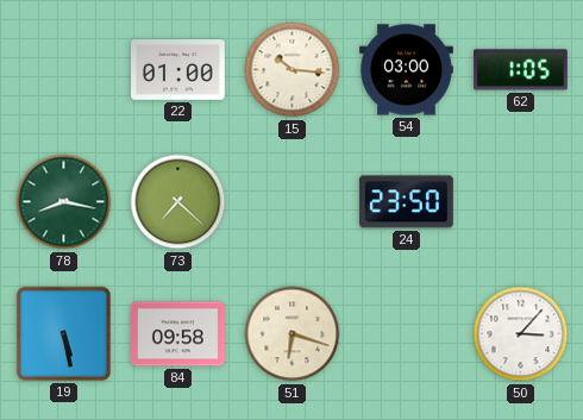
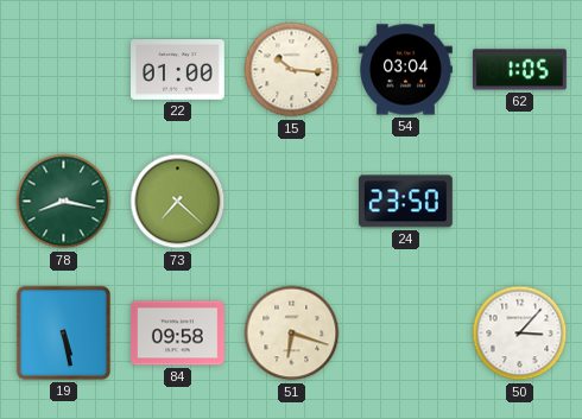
54: 03:00 -> 03:04
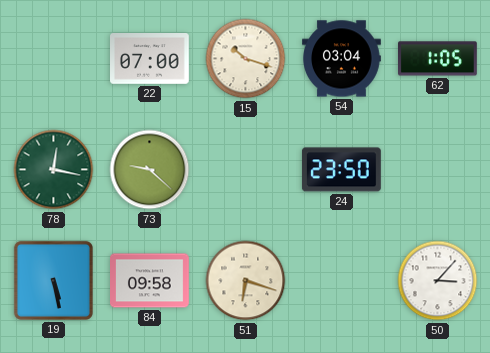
22: 01:00 -> 07:00
15: 10:16 -> 10:18
78: 8:17 -> 12:17
73: 7:22 -> 9:22
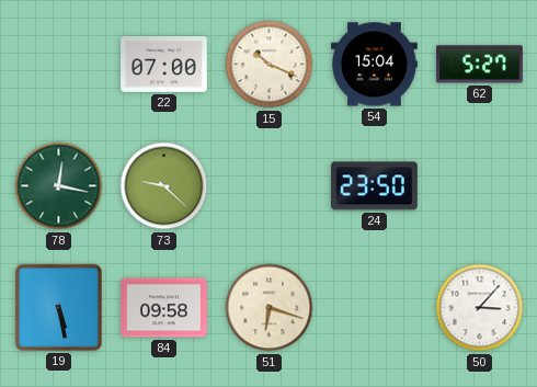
15: 10:18 -> 10:19
54: 03:04 -> 15:04
62: 1:05 -> 5:27
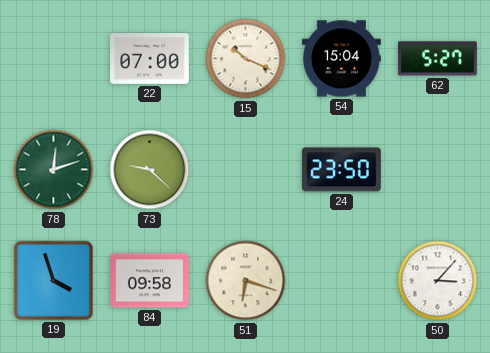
78: 12:17 -> 12:12
19: 5:28 -> 3:57
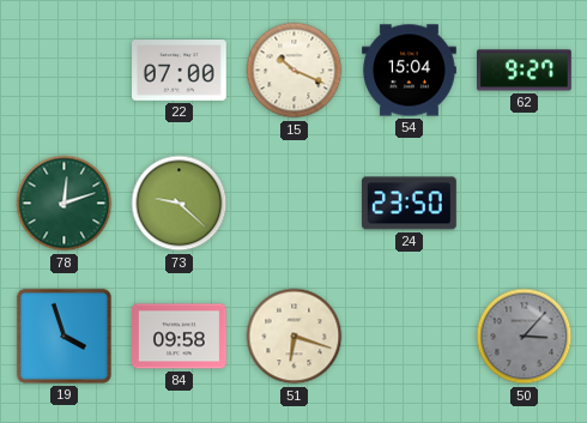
62: 5:27 -> 9:27
50 dial: white -> grey
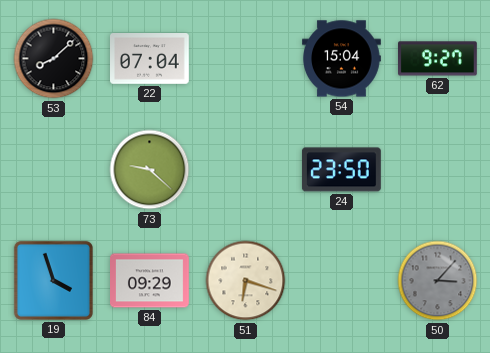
53: none -> 8:08
22: 07:00 -> 07:04
15: 10:19 -> none
78: 12:12 -> none
84: 09:58 -> 09:29
